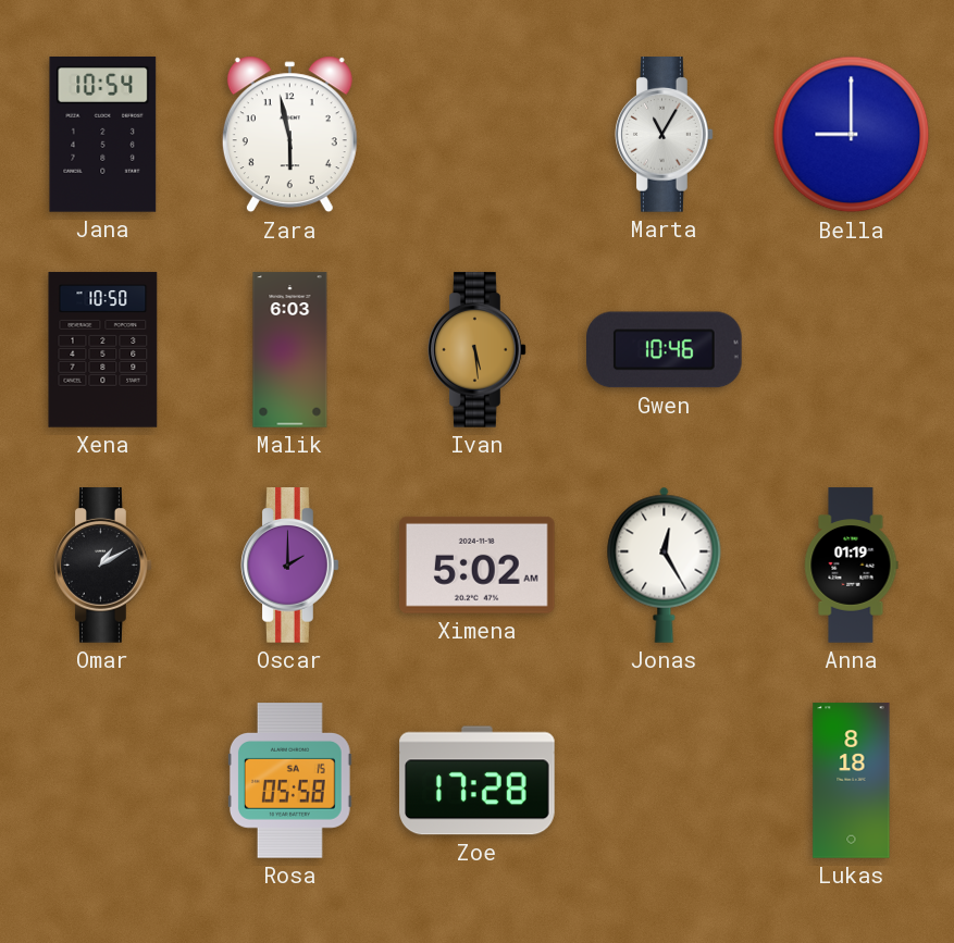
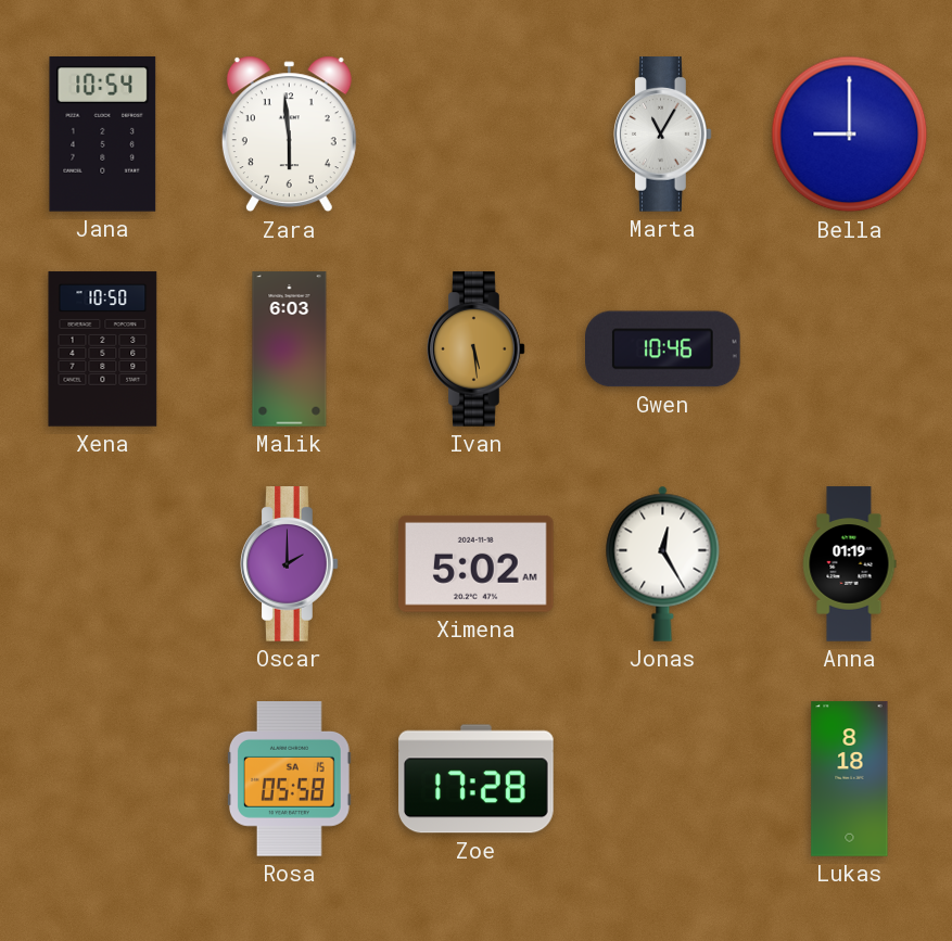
Zara: 5:58 -> 5:59
Omar: 1:10 -> none
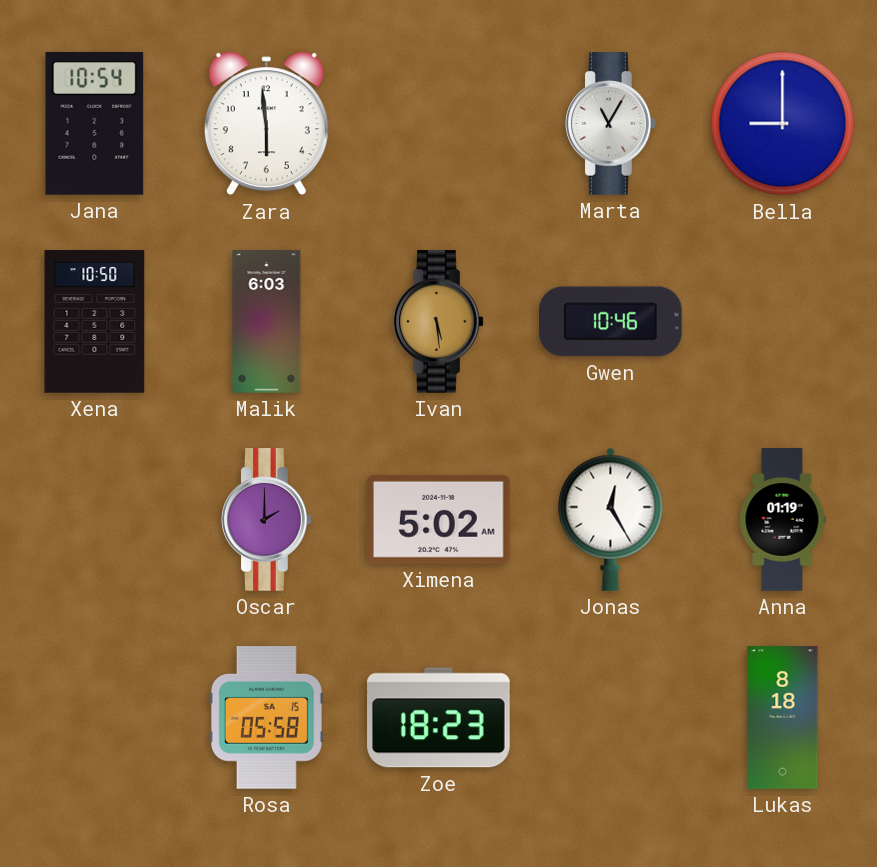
Zoe: 17:28 -> 18:23
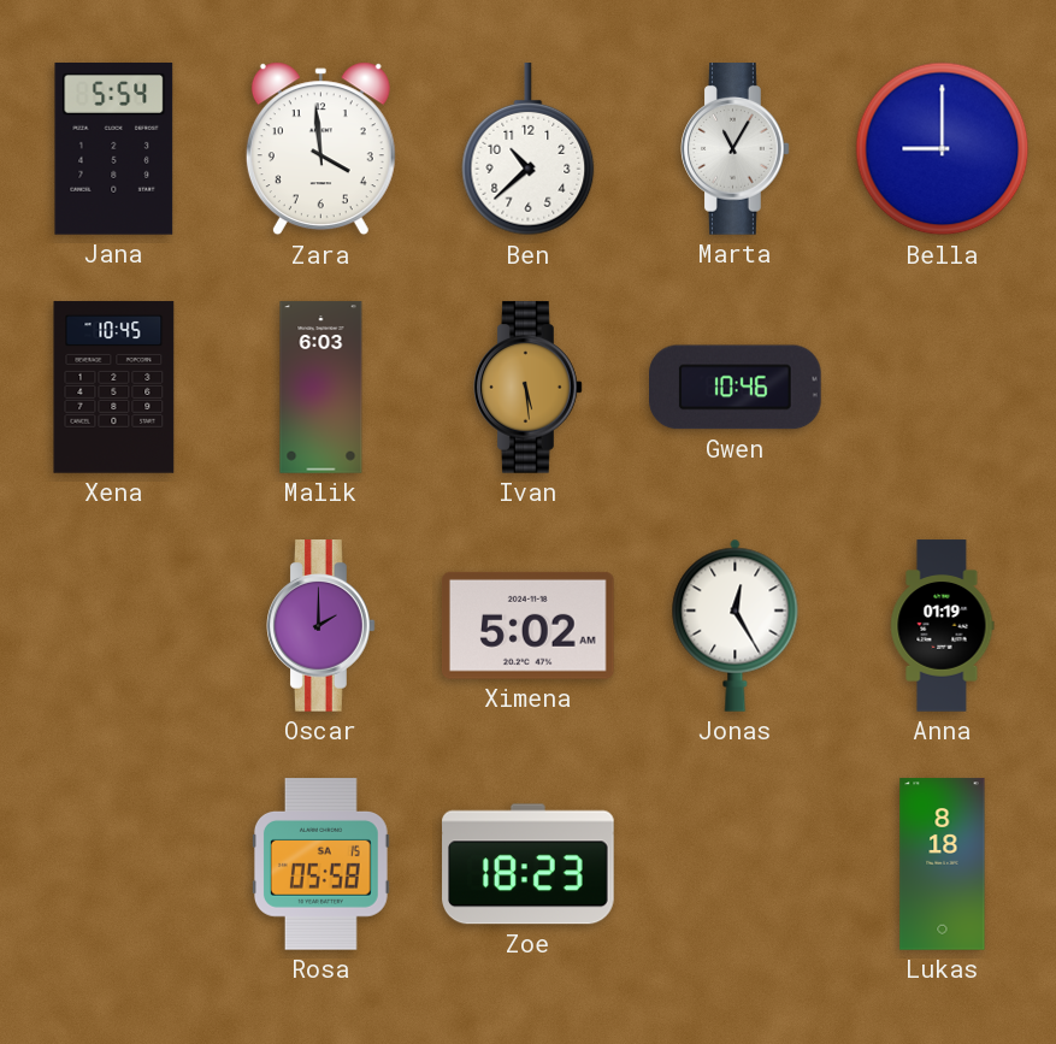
Jana: 10:54 -> 5:54
Zara: 5:59 -> 3:59
Ben: none -> 10:38
Xena: 10:50 -> 10:45
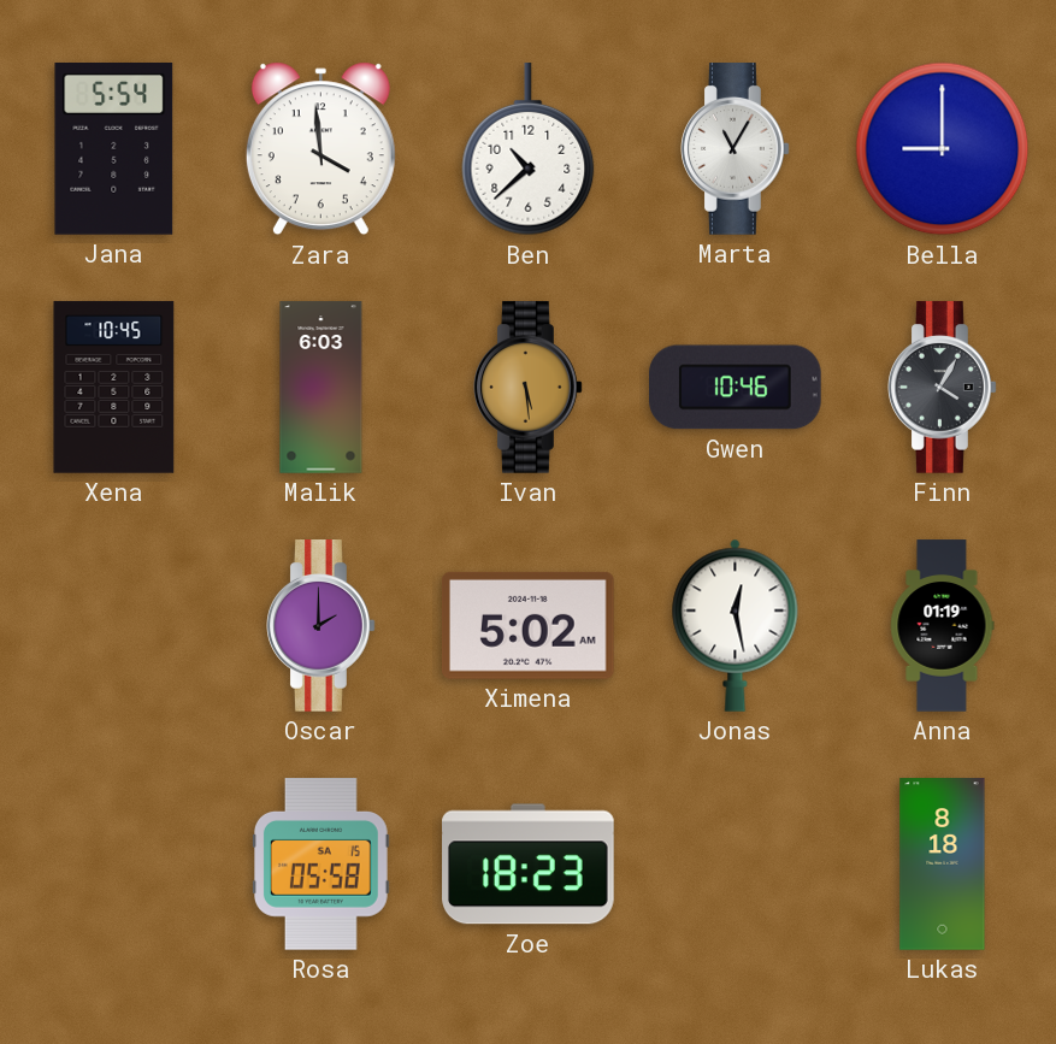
Finn: none -> 4:05
Jonas: 12:25 -> 12:28
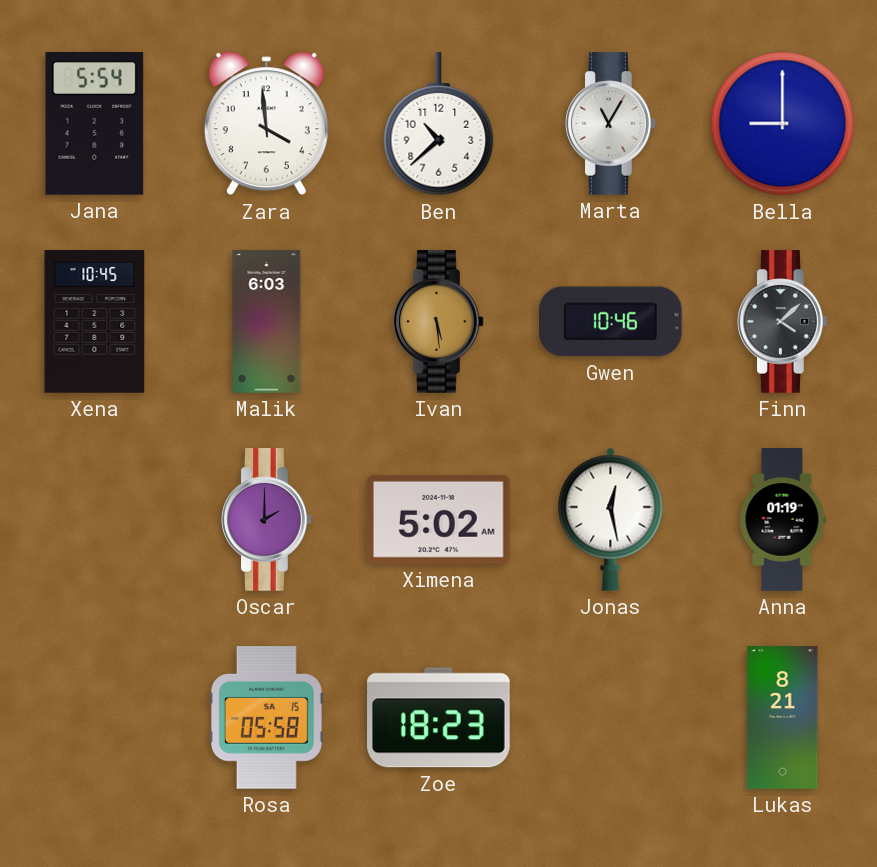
Finn: 4:05 -> 4:08
Lukas: 8:18 -> 8:21
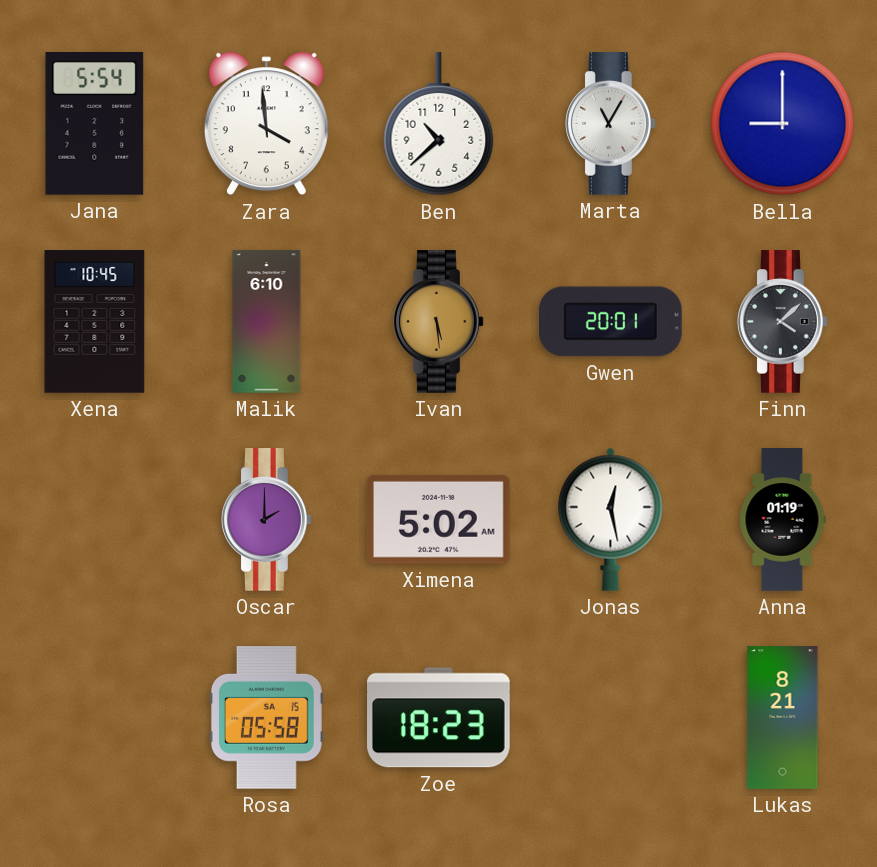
Malik: 6:03 -> 6:10
Gwen: 10:46 -> 20:01
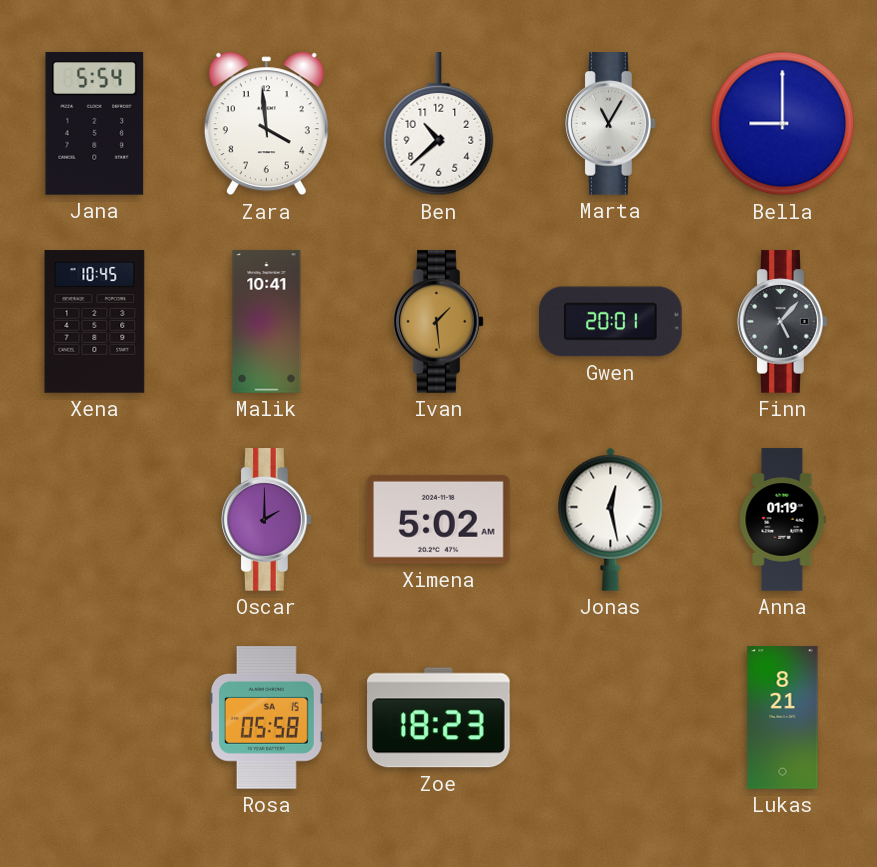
Malik: 6:10 -> 10:41
Ivan: 5:29 -> 1:29
Finn: 4:08 -> 5:07
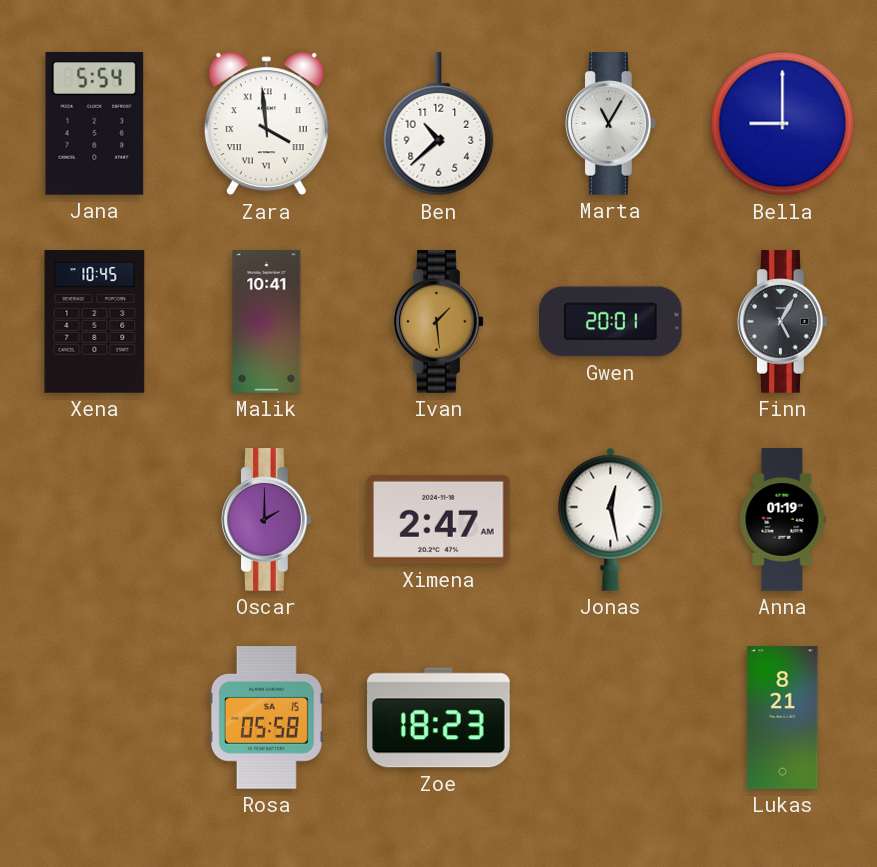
Zara numerals: Arabic -> Roman
Finn: 5:07 -> 5:05
Ximena: 5:02 -> 2:47
